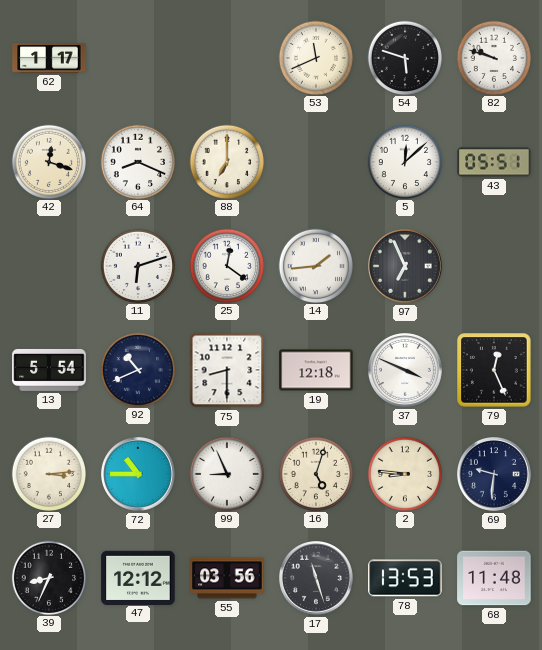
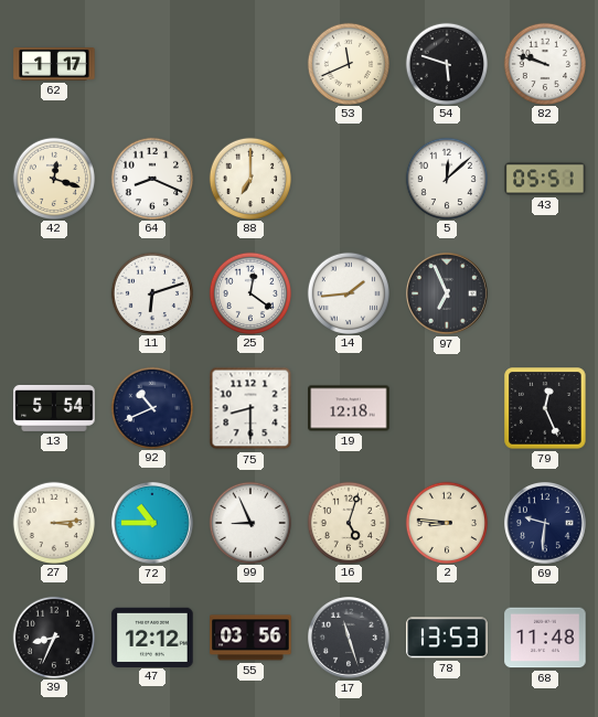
37: 3:49 -> none
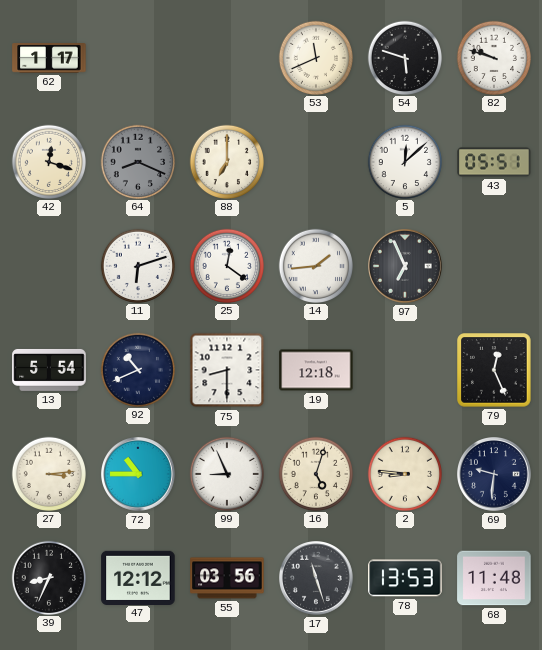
64 dial: white -> grey
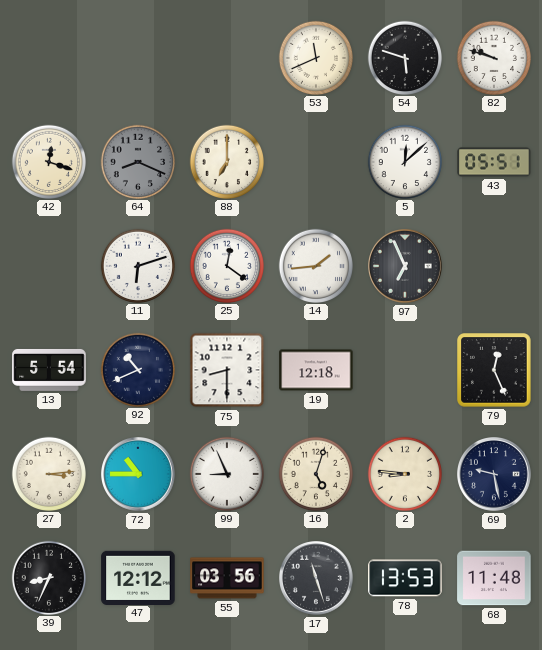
62: 1:17 -> none
69: 9:31 -> 9:28
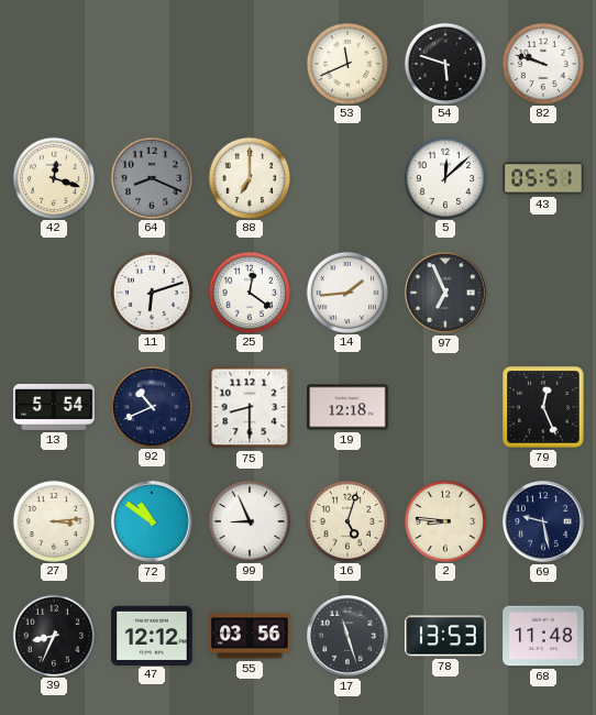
72: 10:45 -> 10:51
